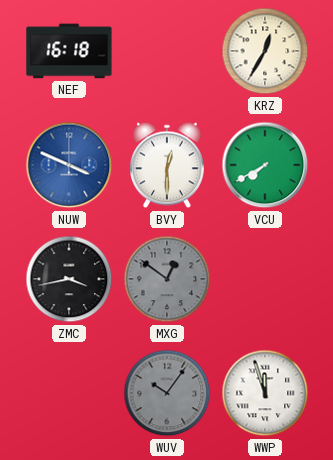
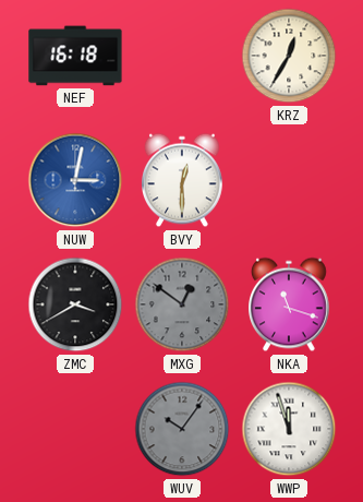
NUW: 3:49 -> 3:02
VCU: 7:40 -> none
ZMC: 3:43 -> 3:40
NKA: none -> 11:18
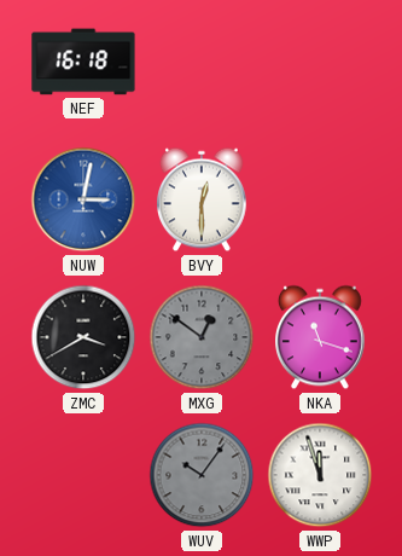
KRZ: 12:35 -> none
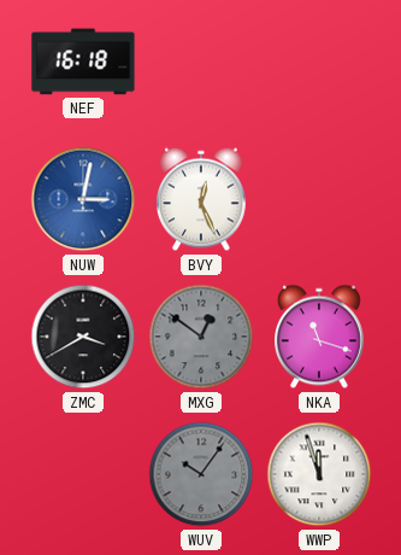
BVY: 12:30 -> 12:26
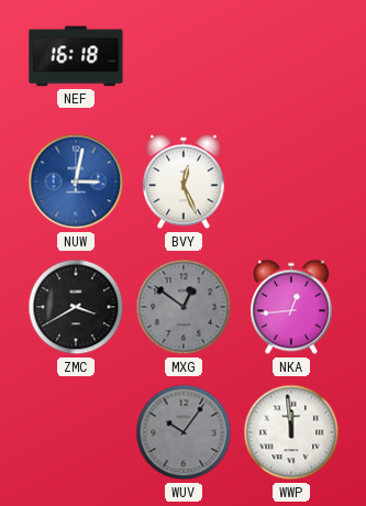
NKA: 11:18 -> 12:44
WWP: 11:57 -> 11:59
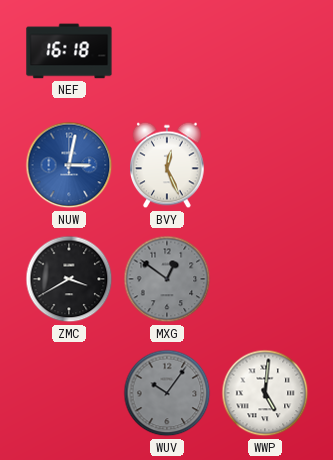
NKA: 12:44 -> none
WWP: 11:59 -> 5:01
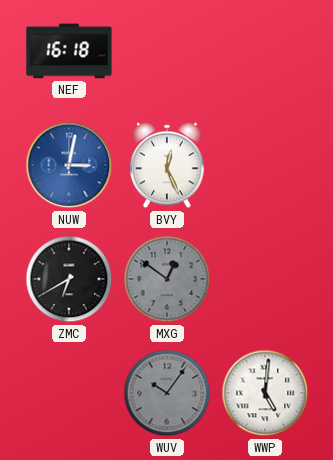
ZMC: 3:40 -> 6:40
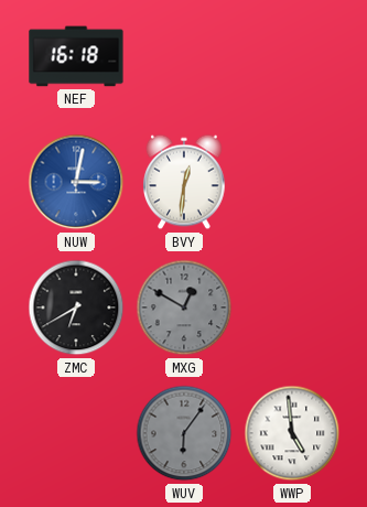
BVY: 12:26 -> 12:31
MXG: 12:51 -> 12:50
WUV: 10:06 -> 6:06
WWP: 5:01 -> 4:59
